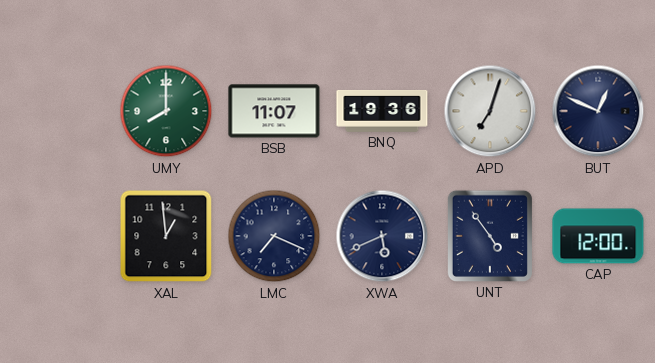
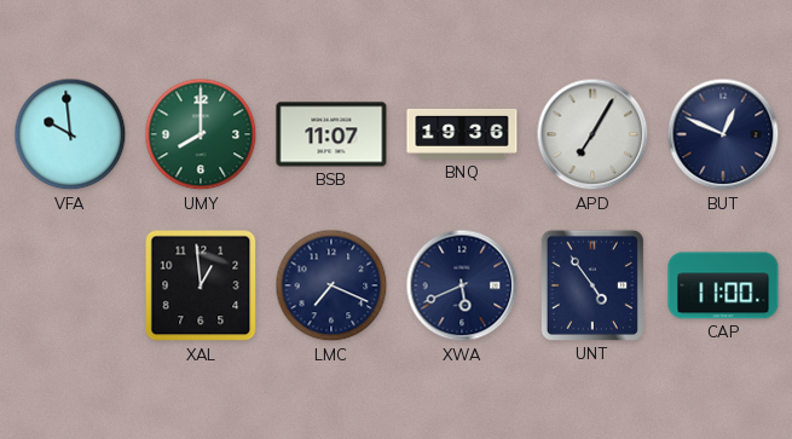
VFA: none -> 9:59
APD: 7:03 -> 7:05
CAP: 12:00 -> 11:00
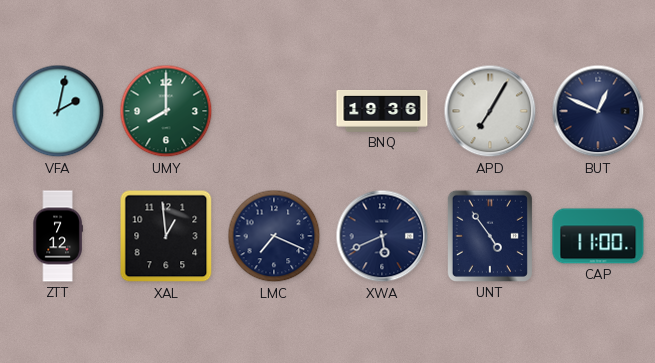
VFA: 9:59 -> 2:02
BSB: 11:07 -> none
ZTT: none -> 7:12
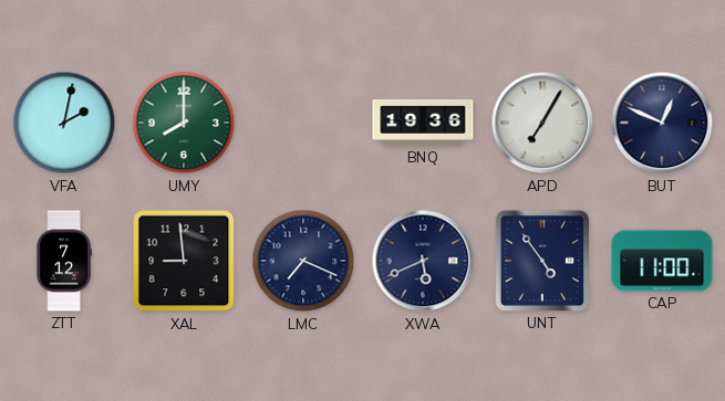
XAL: 12:59 -> 8:59
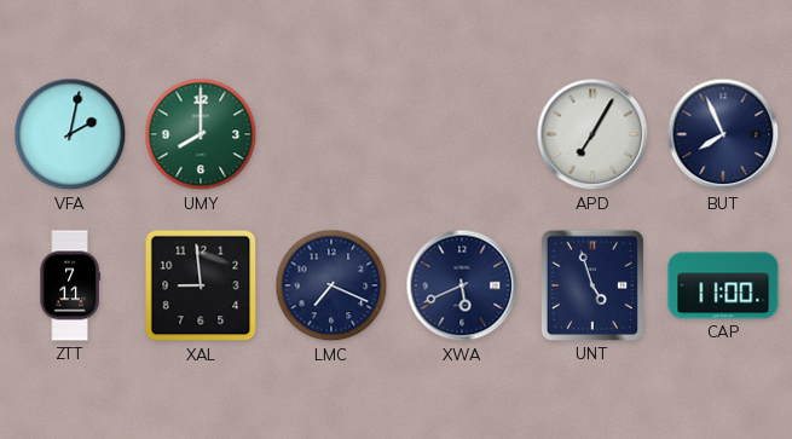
BNQ: 19:36 -> none
BUT: 12:49 -> 7:56
ZTT: 7:12 -> 7:11
UNT: 4:54 -> 4:57
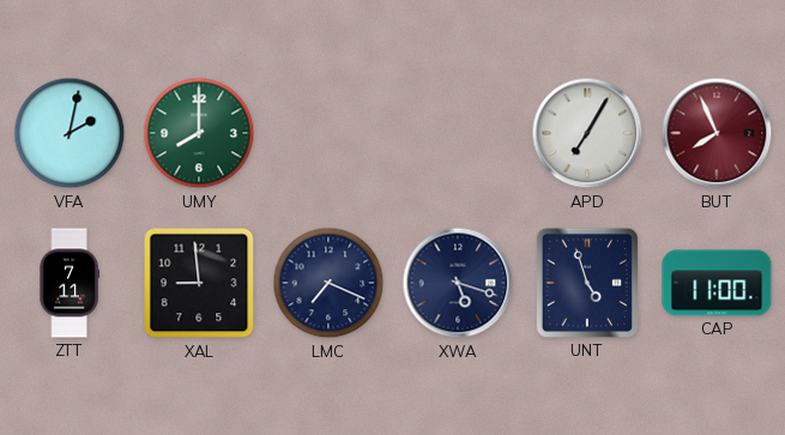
BUT dial: navy -> burgundy
XWA: 5:41 -> 5:18
